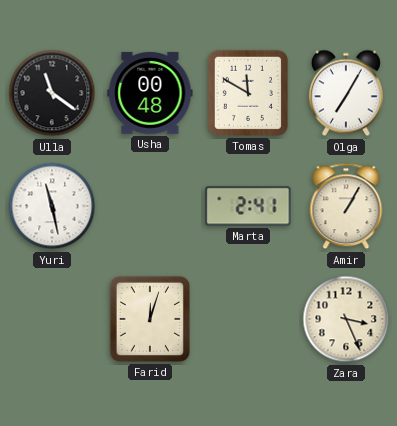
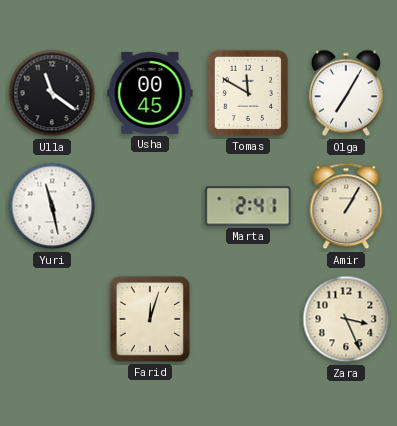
Usha: 00:48 -> 00:45
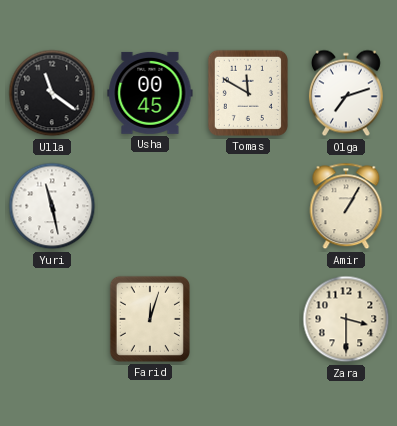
Olga: 7:05 -> 7:12
Marta: 2:41 -> none
Zara: 3:26 -> 3:30
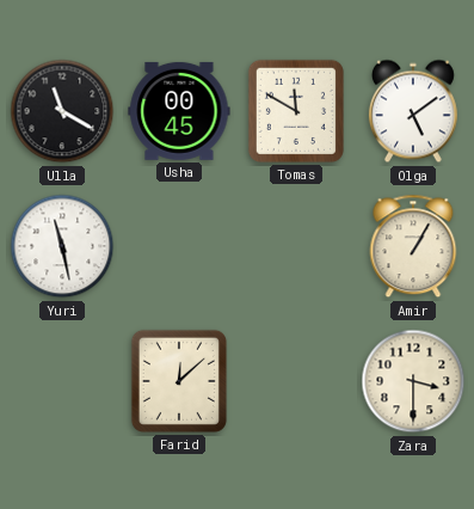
Ulla: 11:21 -> 11:20
Olga: 7:12 -> 5:09
Farid: 12:03 -> 12:08
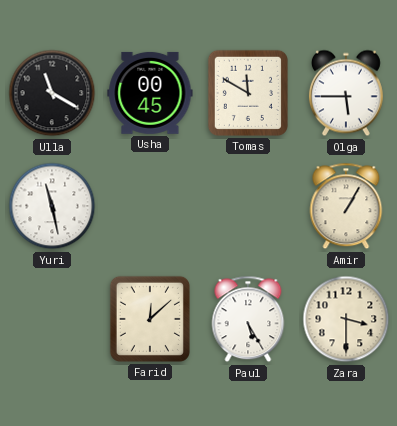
Olga: 5:09 -> 5:45
Paul: none -> 5:25
